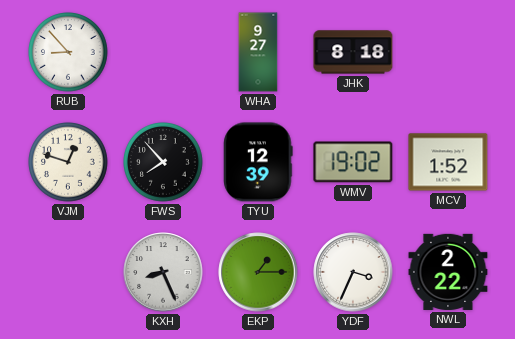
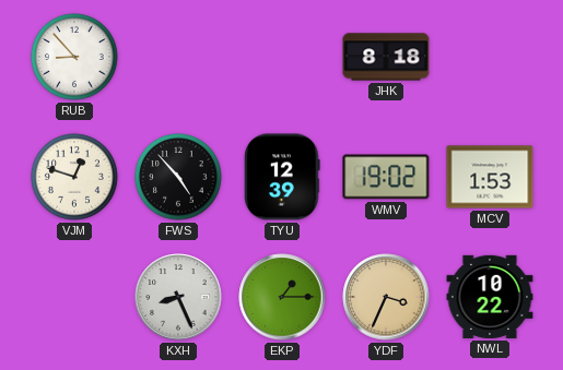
WHA: 9:27 -> none
FWS: 7:53 -> 4:53
MCV: 1:52 -> 1:53
YDF dial: white -> champagne
NWL: 2:22 -> 10:22
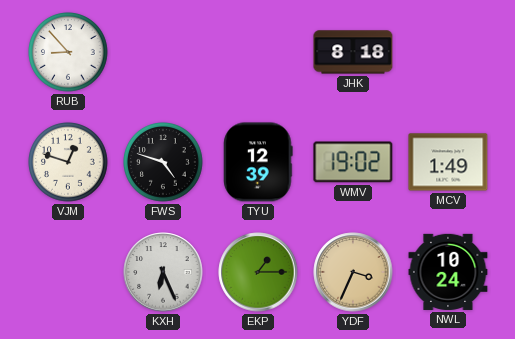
FWS: 4:53 -> 4:48
MCV: 1:53 -> 1:49
KXH: 8:26 -> 6:26
NWL: 10:22 -> 10:24
